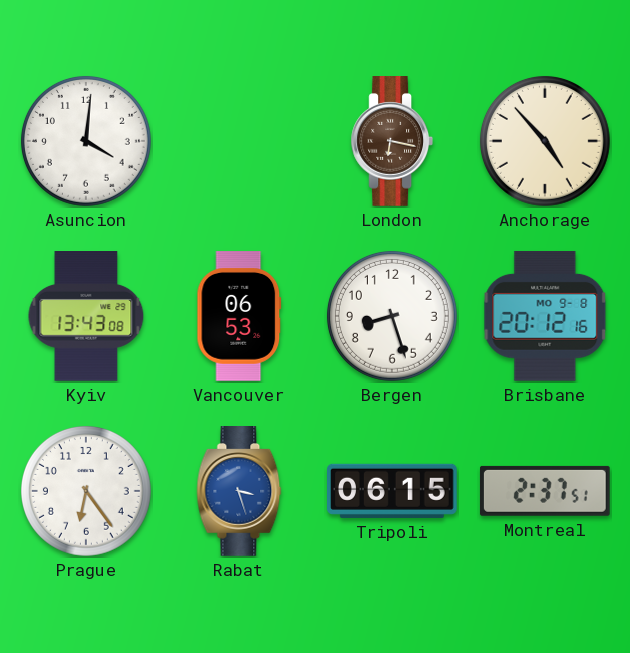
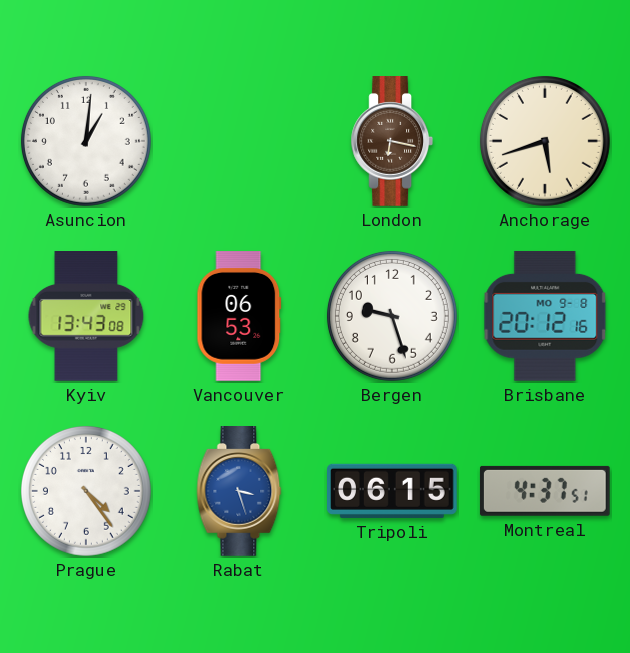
Asuncion: 4:01 -> 1:01
Anchorage: 4:53 -> 5:42
Bergen: 8:27 -> 9:27
Prague: 6:24 -> 4:24
Montreal: 2:37 -> 4:37
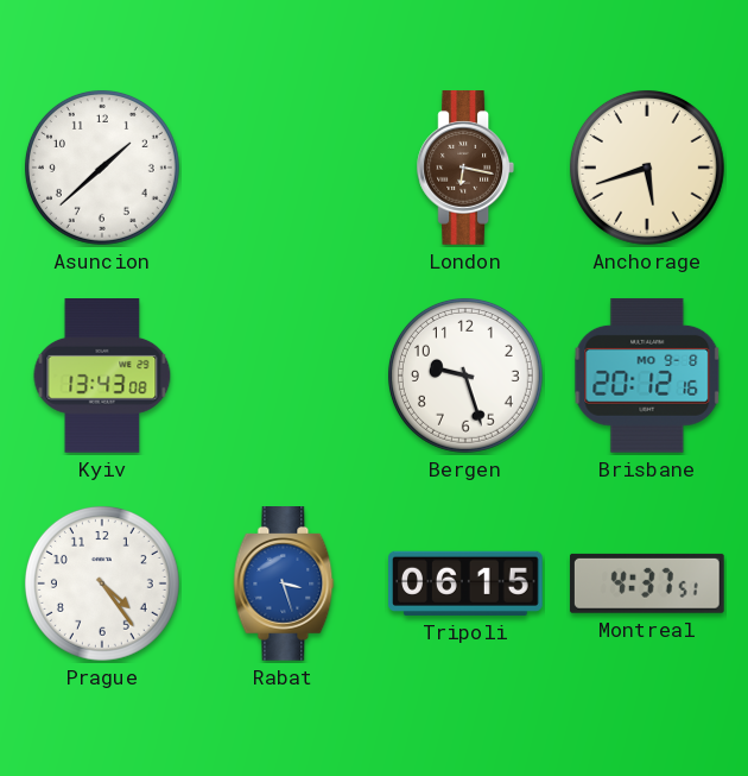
Asuncion: 1:01 -> 1:38
Vancouver: 06:53 -> none
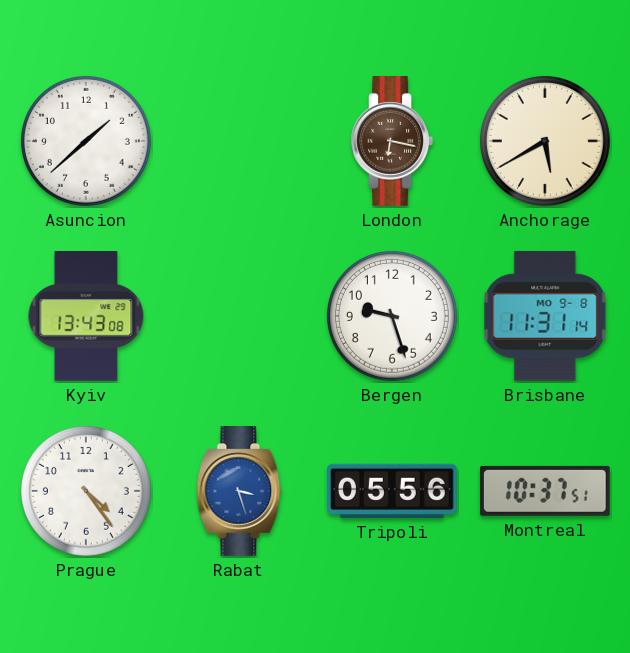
Anchorage: 5:42 -> 5:40
Brisbane: 20:12 -> 11:31
Tripoli: 06:15 -> 05:56
Montreal: 4:37 -> 10:37
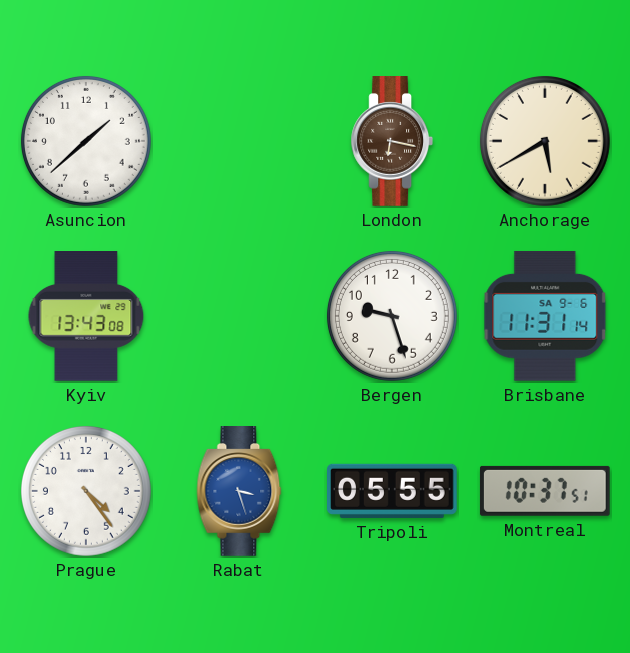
Brisbane date: MO 9-8 -> SA 9-6
Tripoli: 05:56 -> 05:55
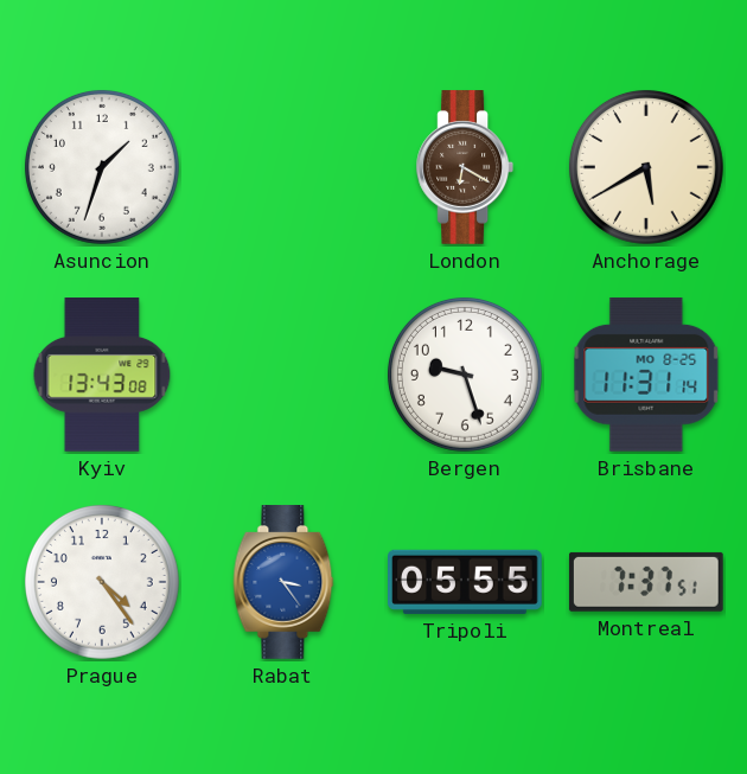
Asuncion: 1:38 -> 1:33
London: 6:17 -> 6:20
Brisbane date: SA 9-6 -> MO 8-25
Rabat: 3:27 -> 3:24
Montreal: 10:37 -> 7:37
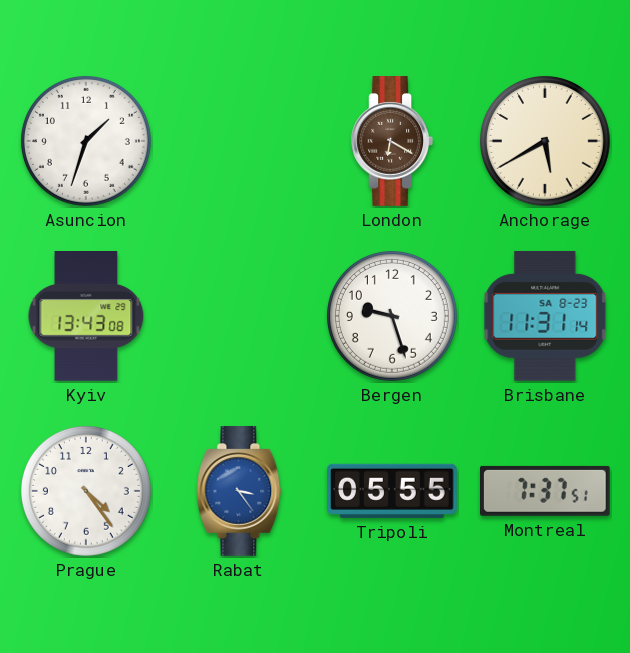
Brisbane date: MO 8-25 -> SA 8-23
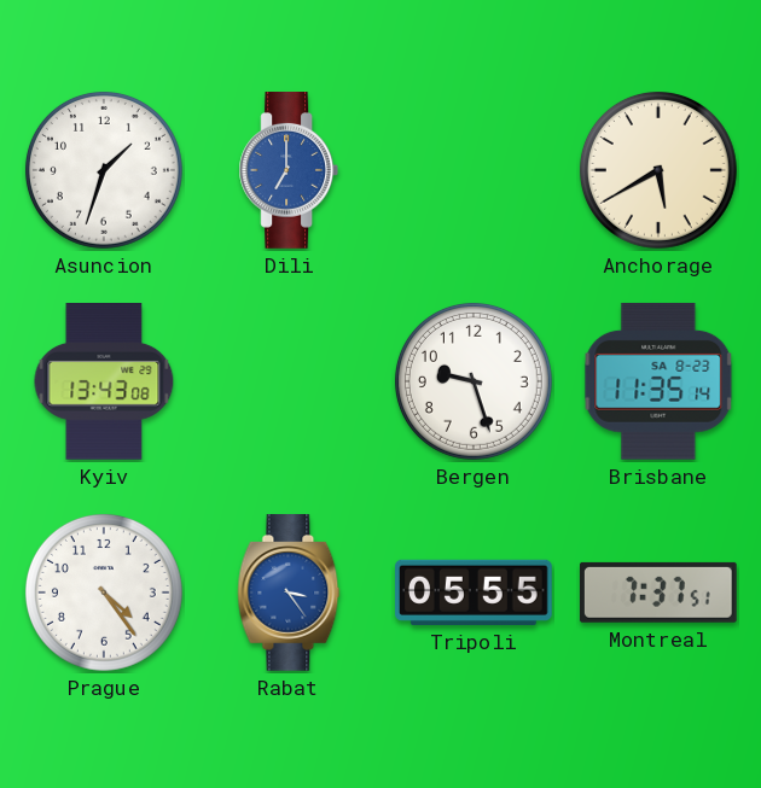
Dili: none -> 7:00
London: 6:20 -> none
Brisbane: 11:31 -> 11:35
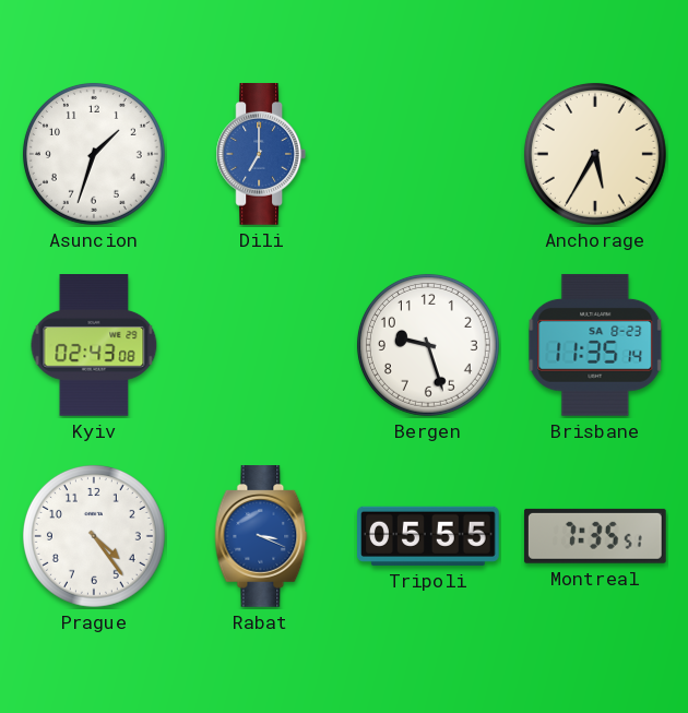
Anchorage: 5:40 -> 5:35
Kyiv: 13:43 -> 02:43
Rabat: 3:24 -> 3:19
Montreal: 7:37 -> 7:35
